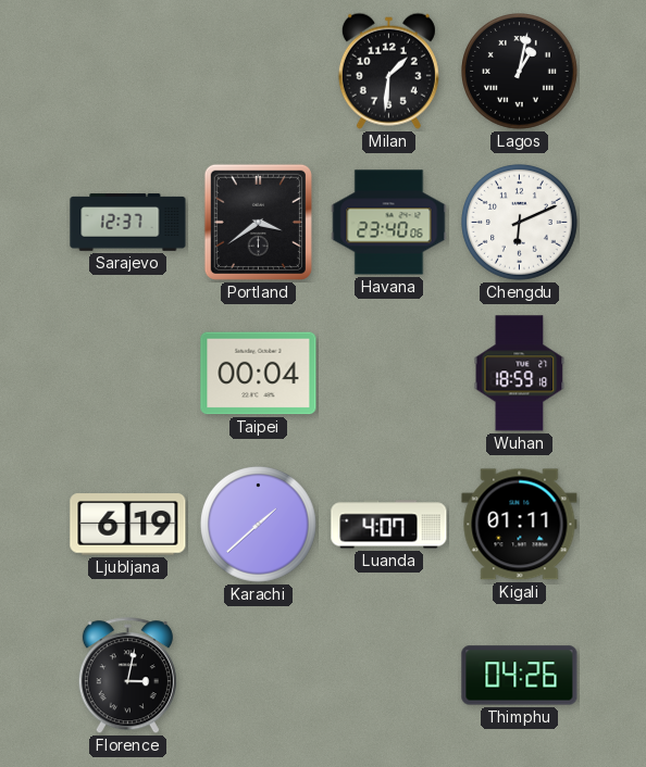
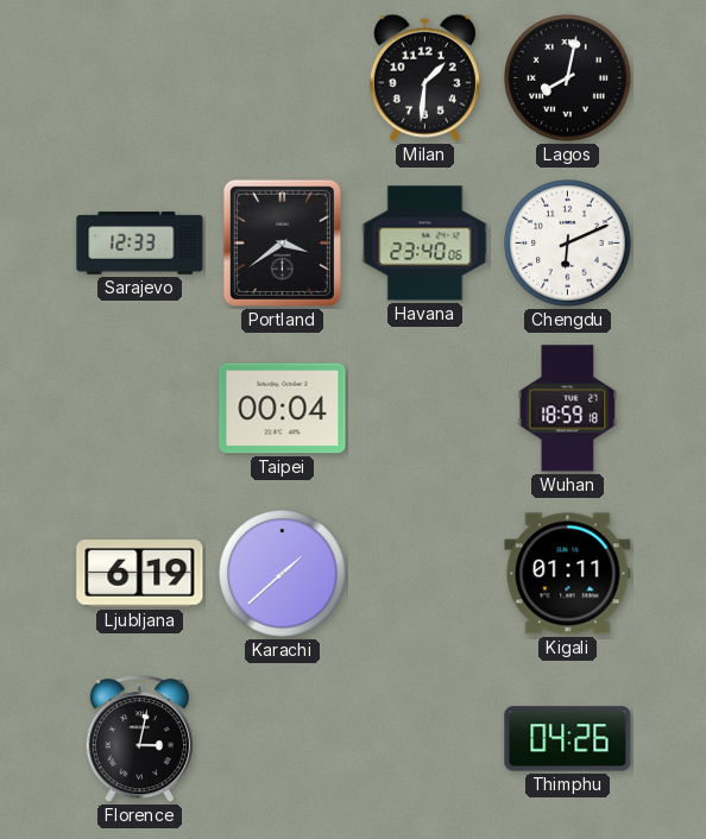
Lagos: 1:02 -> 8:02
Sarajevo: 12:37 -> 12:33
Luanda: 4:07 -> none
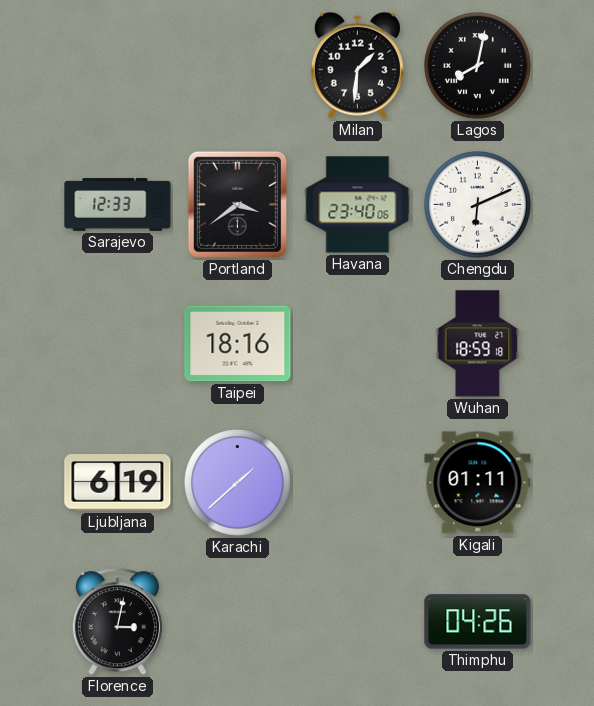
Taipei: 00:04 -> 18:16
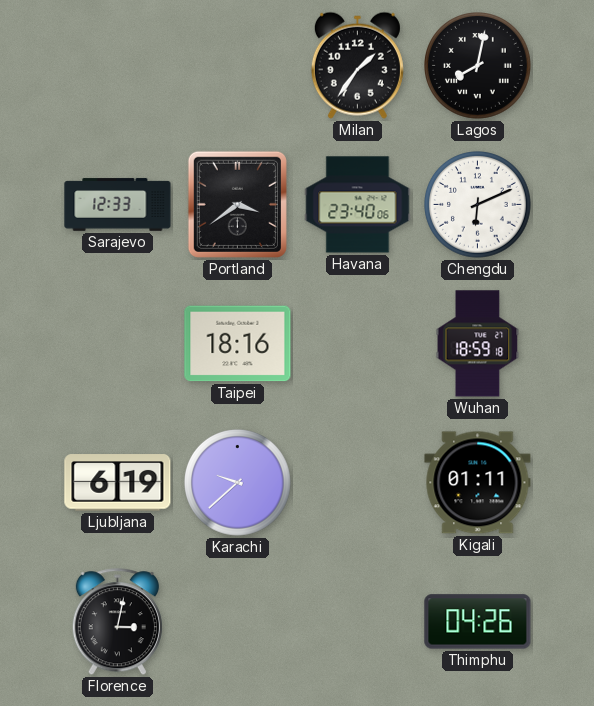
Milan: 1:31 -> 1:36
Karachi: 1:38 -> 9:38
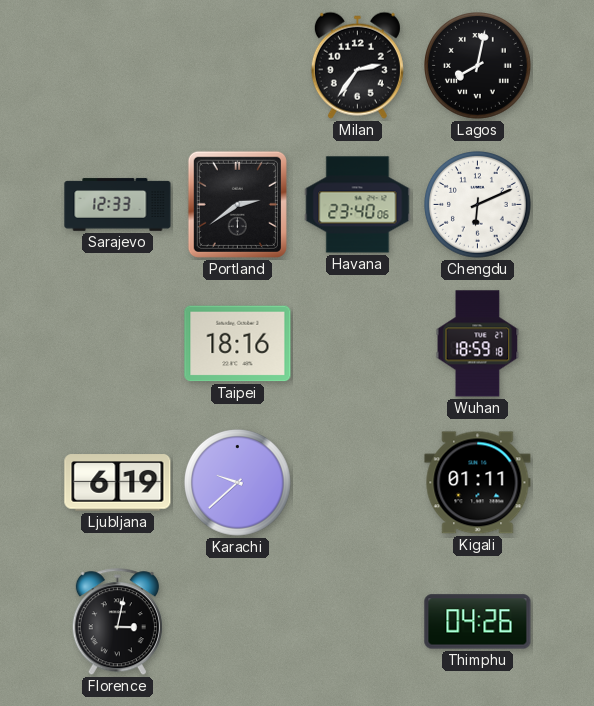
Milan: 1:36 -> 2:36
Portland: 3:39 -> 2:39
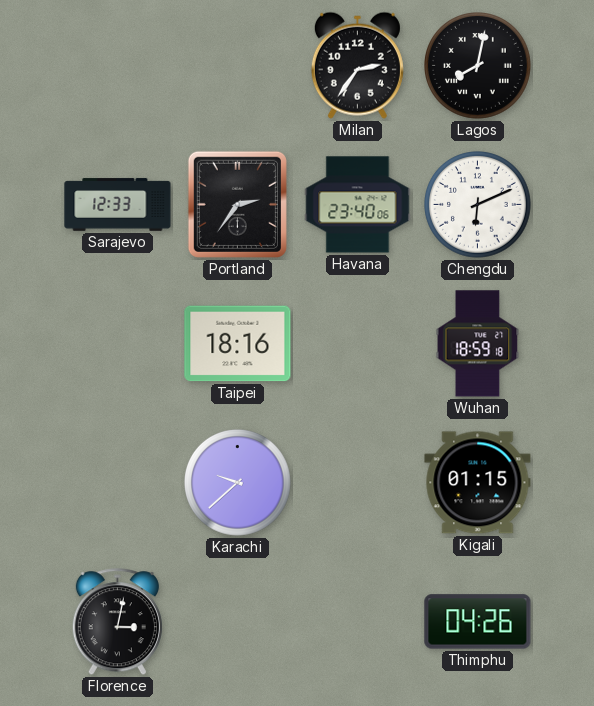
Portland: 2:39 -> 2:36
Ljubljana: 6:19 -> none
Kigali: 01:11 -> 01:15
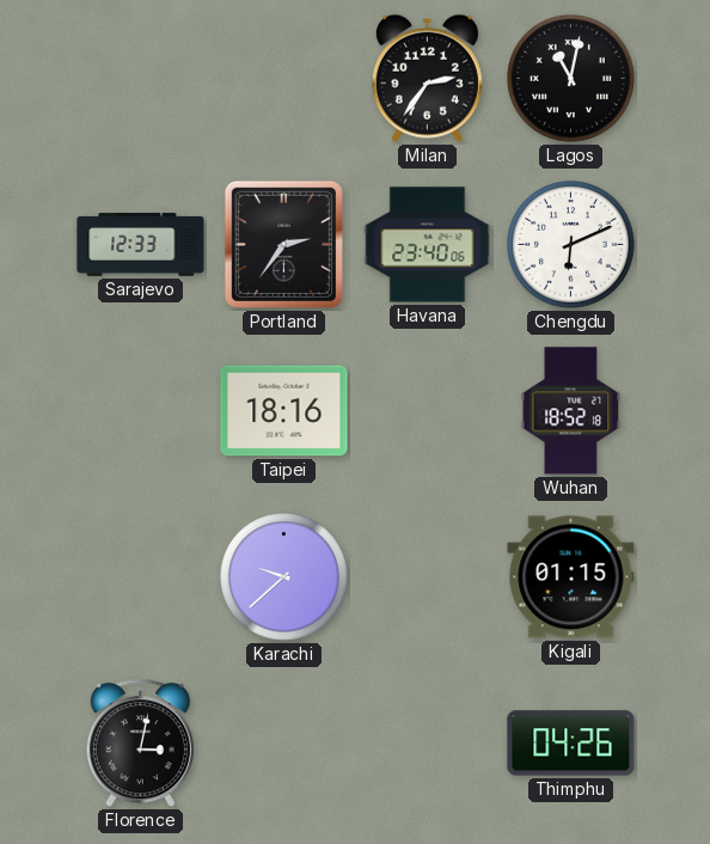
Lagos: 8:02 -> 11:02
Wuhan: 18:59 -> 18:52
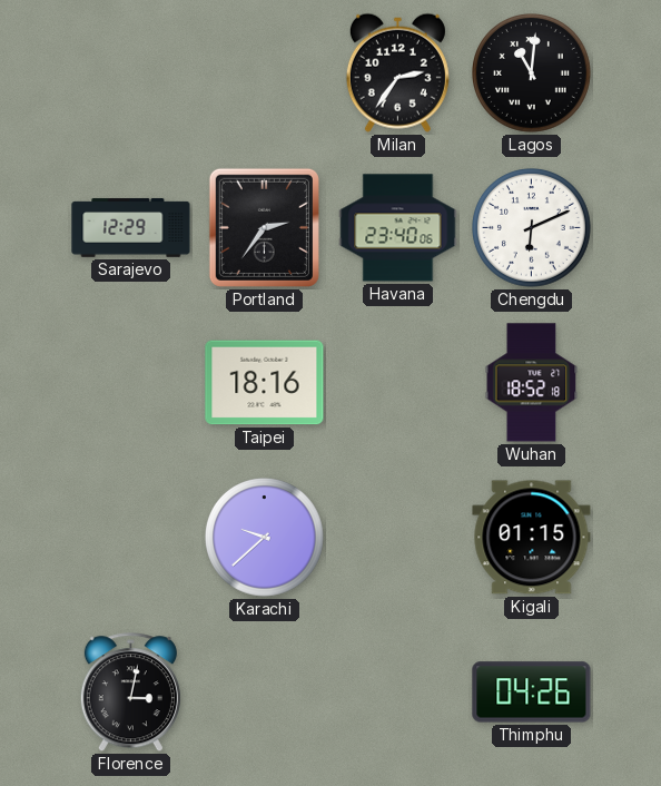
Lagos: 11:02 -> 11:01
Sarajevo: 12:33 -> 12:29
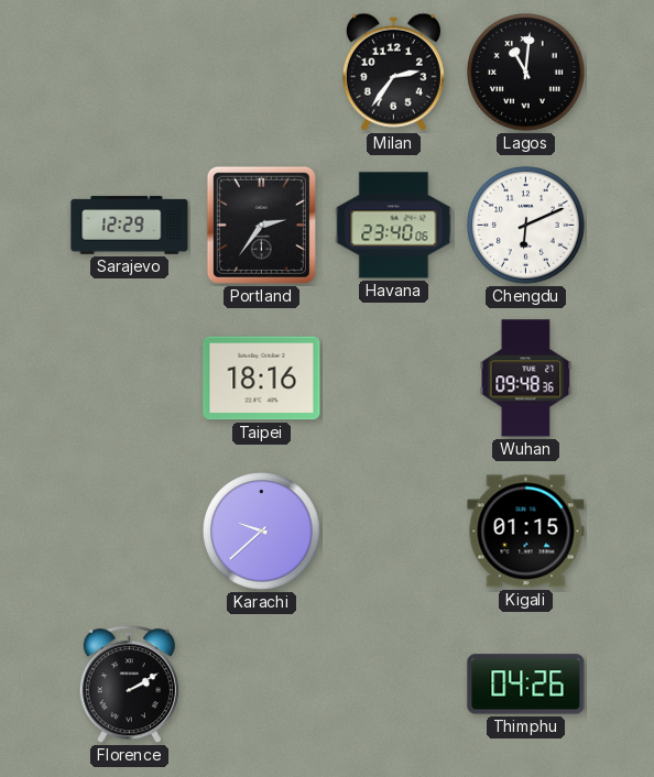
Wuhan: 18:52 -> 09:48
Florence: 3:02 -> 2:10
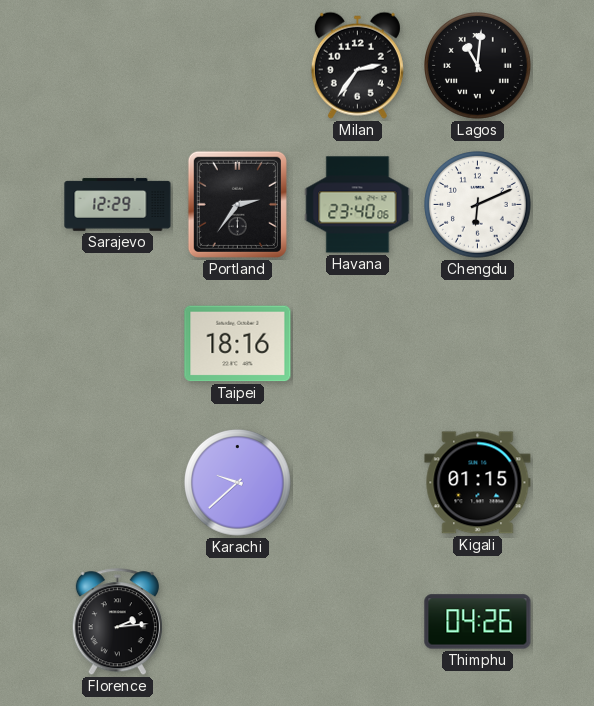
Wuhan: 09:48 -> none
Florence: 2:10 -> 2:14
